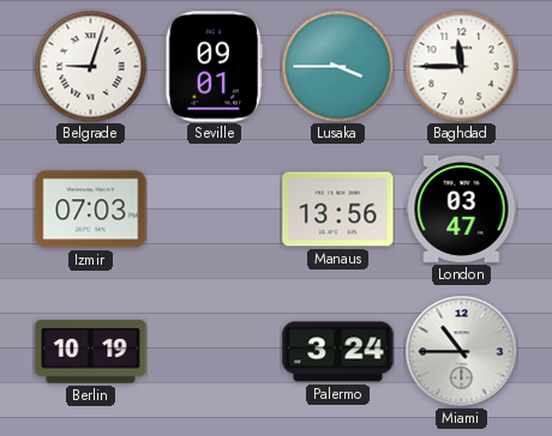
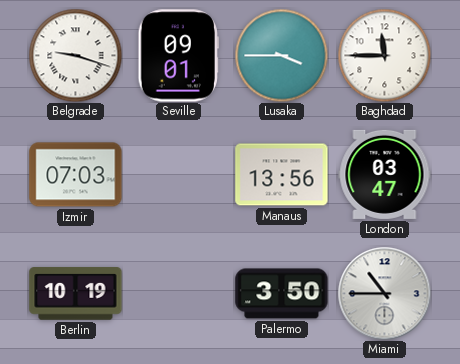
Belgrade: 9:03 -> 9:18
Palermo: 3:24 -> 3:50
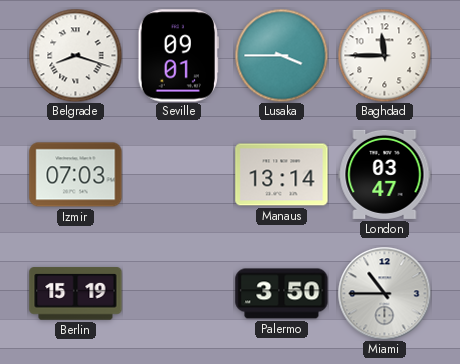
Belgrade: 9:18 -> 8:18
Manaus: 13:56 -> 13:14
Berlin: 10:19 -> 15:19
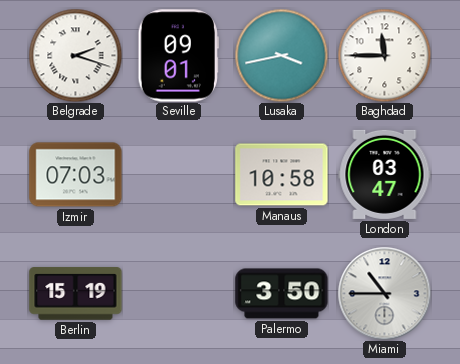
Belgrade: 8:18 -> 2:18
Lusaka: 3:45 -> 3:43
Manaus: 13:14 -> 10:58
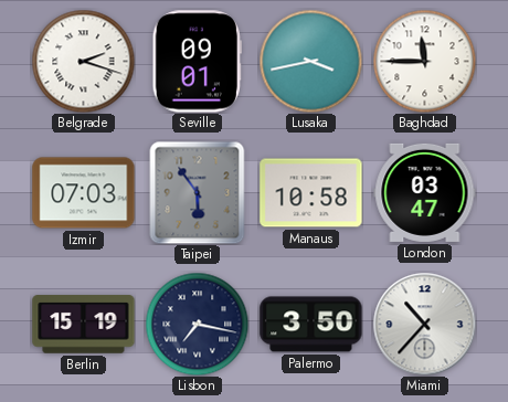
Taipei: none -> 5:54
Lisbon: none -> 7:17
Miami: 10:45 -> 10:37
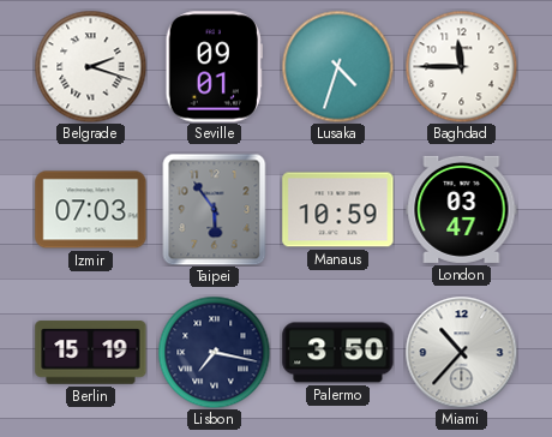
Lusaka: 3:43 -> 4:33
Manaus: 10:58 -> 10:59
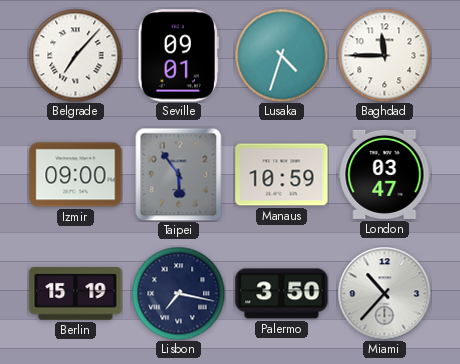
Belgrade: 2:18 -> 7:07
Izmir: 07:03 -> 09:00
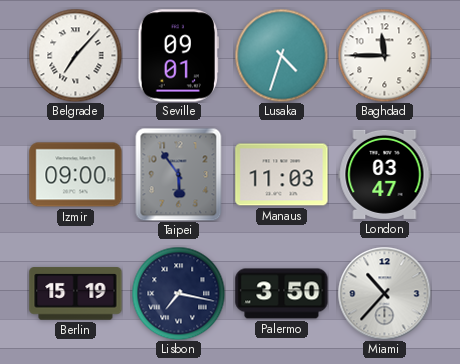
Manaus: 10:59 -> 11:03
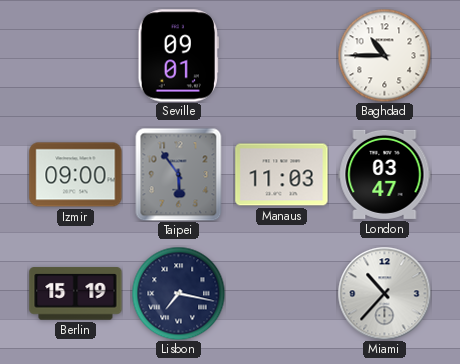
Belgrade: 7:07 -> none
Lusaka: 4:33 -> none
Baghdad: 11:45 -> 10:45
Palermo: 3:50 -> none
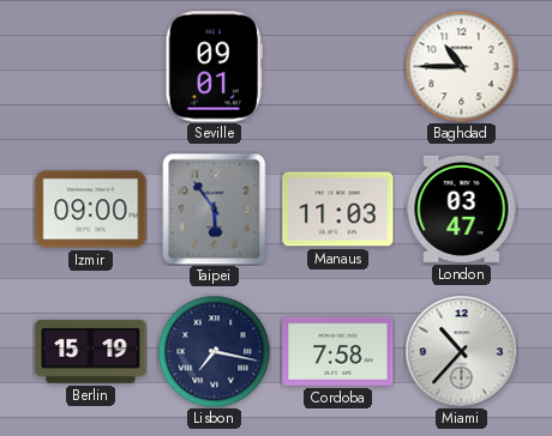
Cordoba: none -> 7:58
